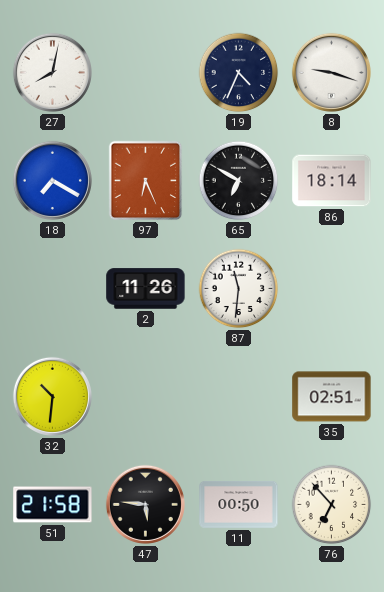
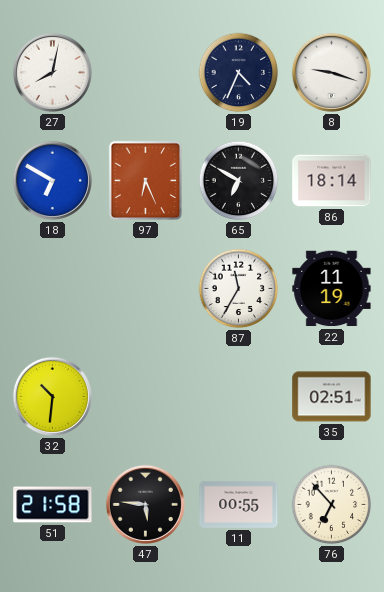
18: 7:20 -> 6:50
2: 11:26 -> none
87: 11:31 -> 11:35
22: none -> 11:19
11: 00:50 -> 00:55
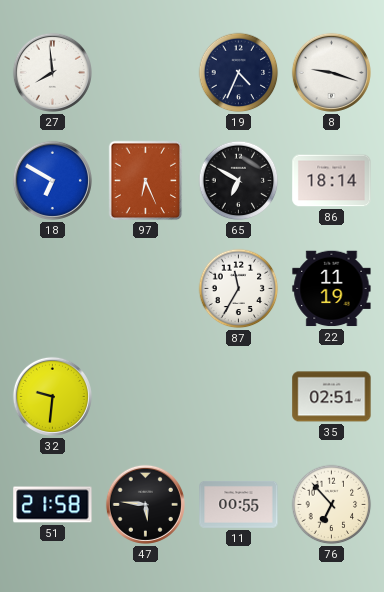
27: 8:02 -> 7:59
32: 10:31 -> 9:31
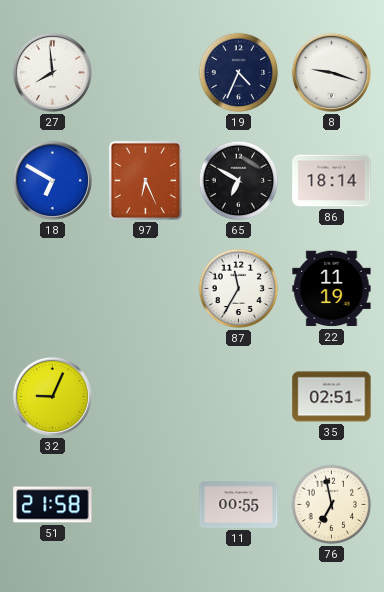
32: 9:31 -> 9:04
47: 5:46 -> none
76: 6:53 -> 6:58
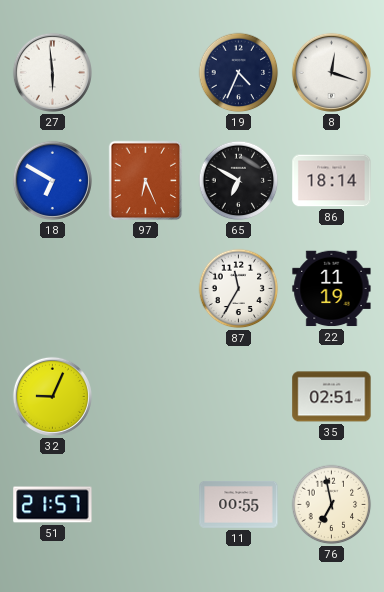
27: 7:59 -> 5:59
8: 9:18 -> 12:18
51: 21:58 -> 21:57
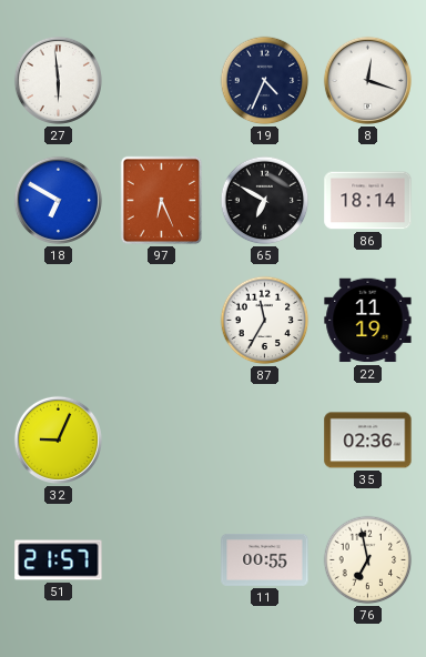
35: 02:51 -> 02:36
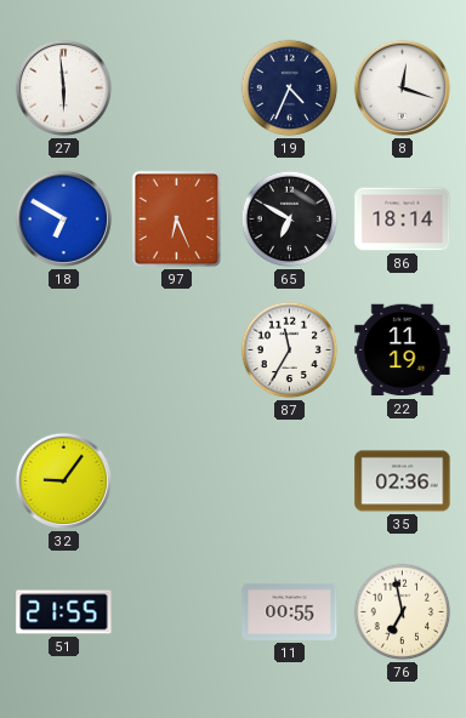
32: 9:04 -> 9:06
51: 21:57 -> 21:55
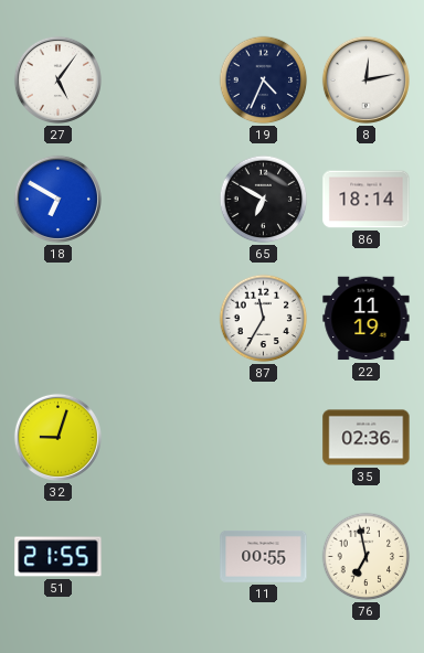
27: 5:59 -> 5:06
8: 12:18 -> 12:13
97: 6:26 -> none
32: 9:06 -> 9:03
